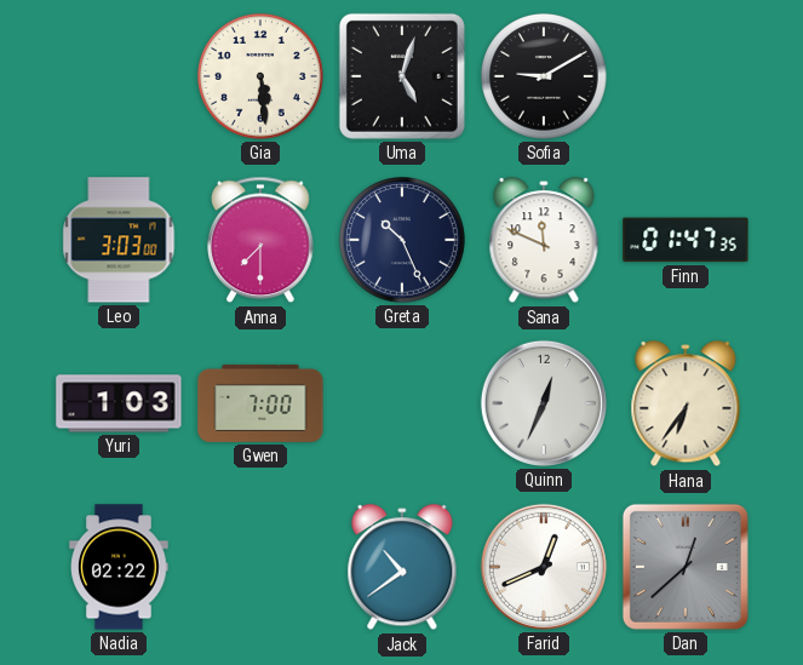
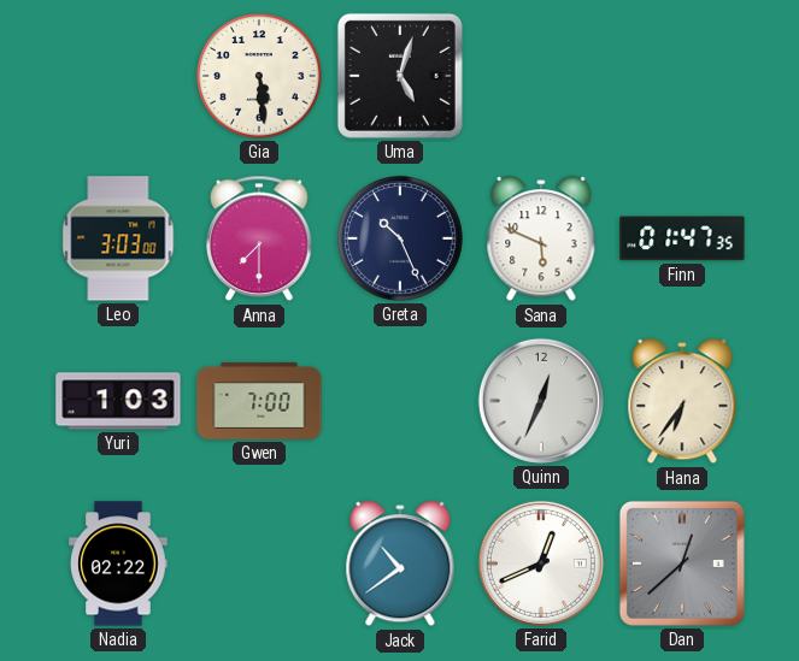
Sofia: 9:10 -> none
Sana: 11:49 -> 5:49
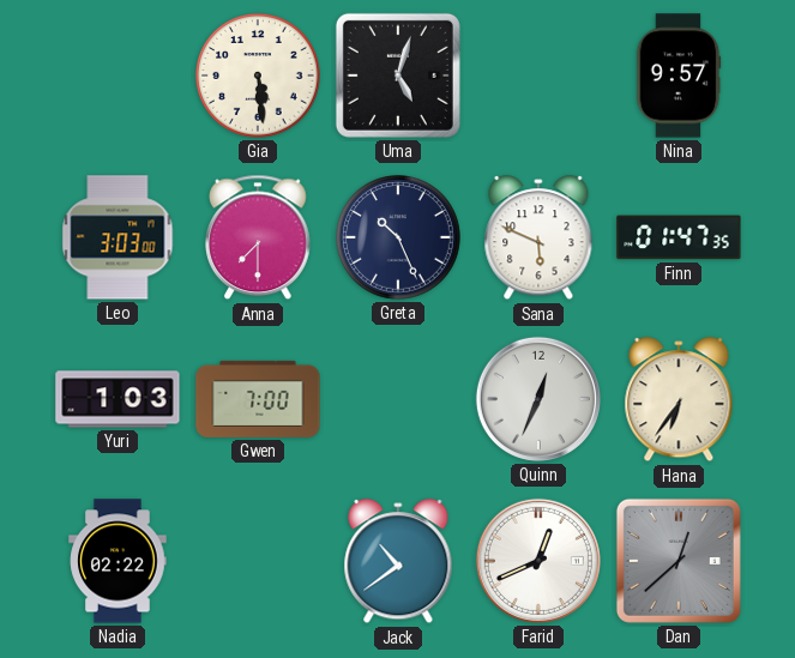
Nina: none -> 9:57
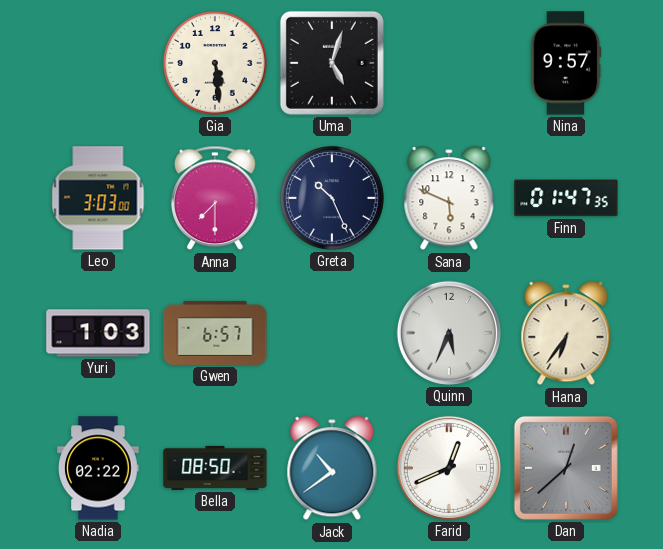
Gwen: 7:00 -> 6:57
Quinn: 12:34 -> 5:34
Bella: none -> 08:50
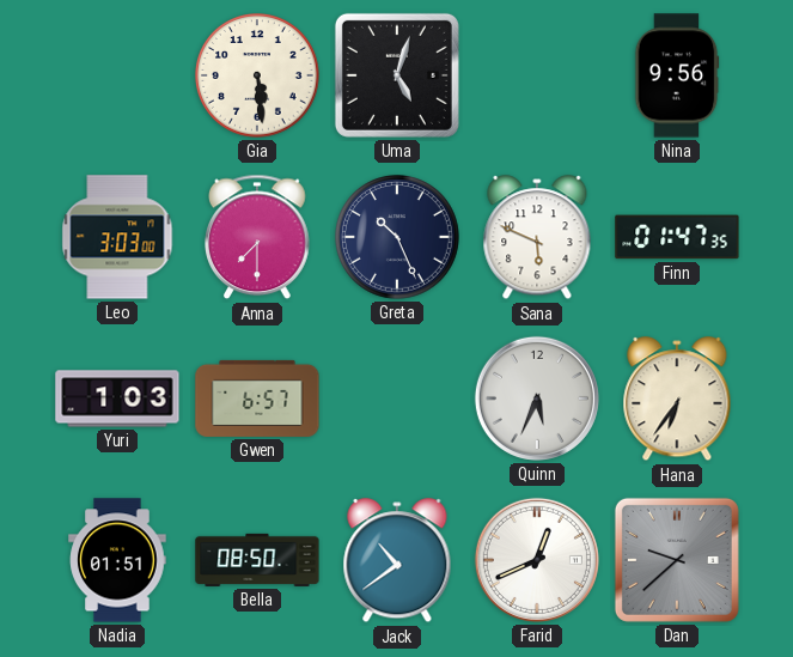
Nina: 9:57 -> 9:56
Nadia: 02:22 -> 01:51
Dan: 12:38 -> 9:38
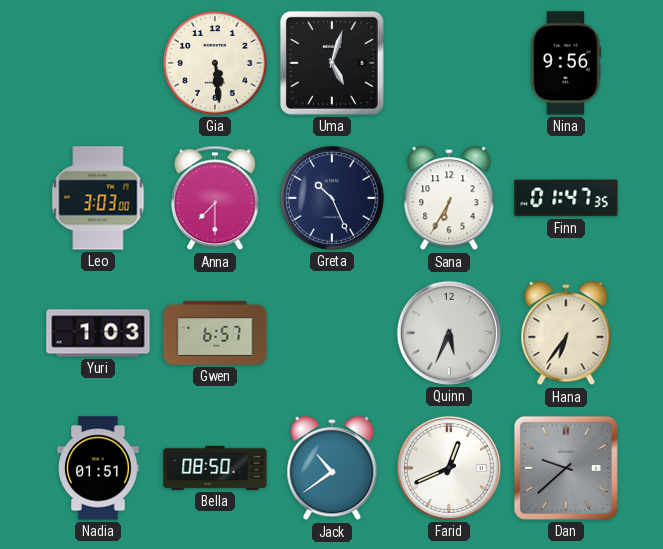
Sana: 5:49 -> 6:35
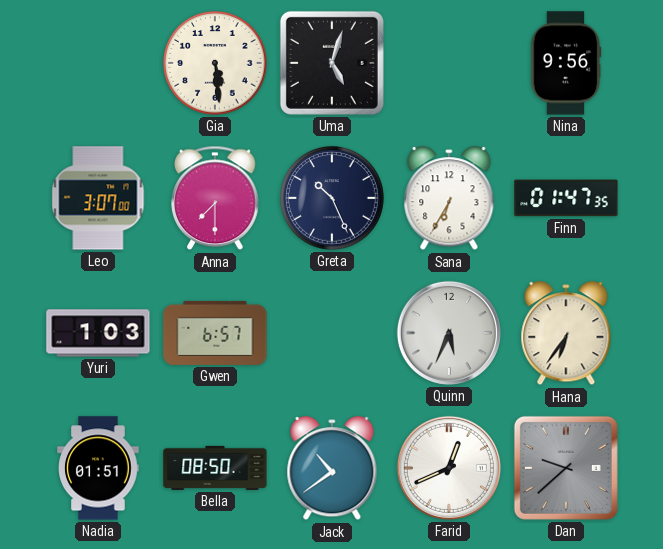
Leo: 3:03 -> 3:07
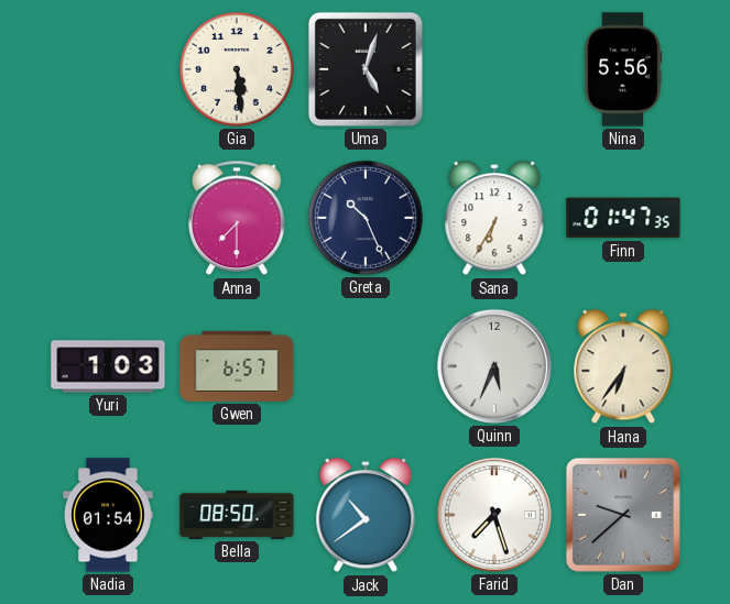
Nina: 9:56 -> 5:56
Leo: 3:07 -> none
Nadia: 01:51 -> 01:54
Farid: 12:41 -> 7:27
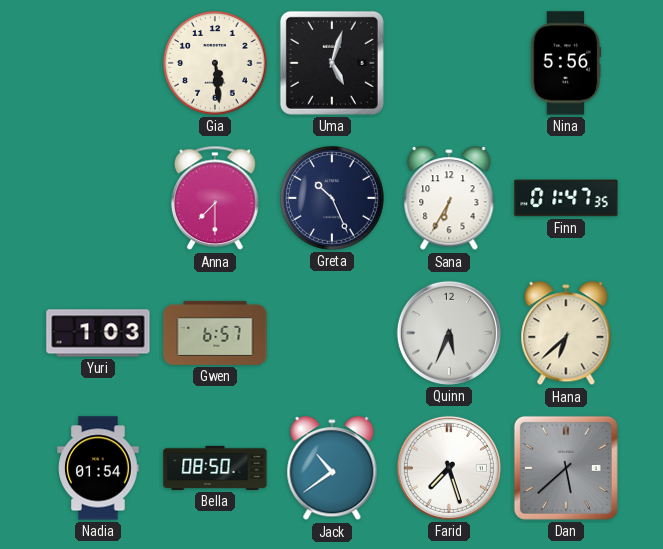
Hana: 6:36 -> 6:38
Dan: 9:38 -> 5:38
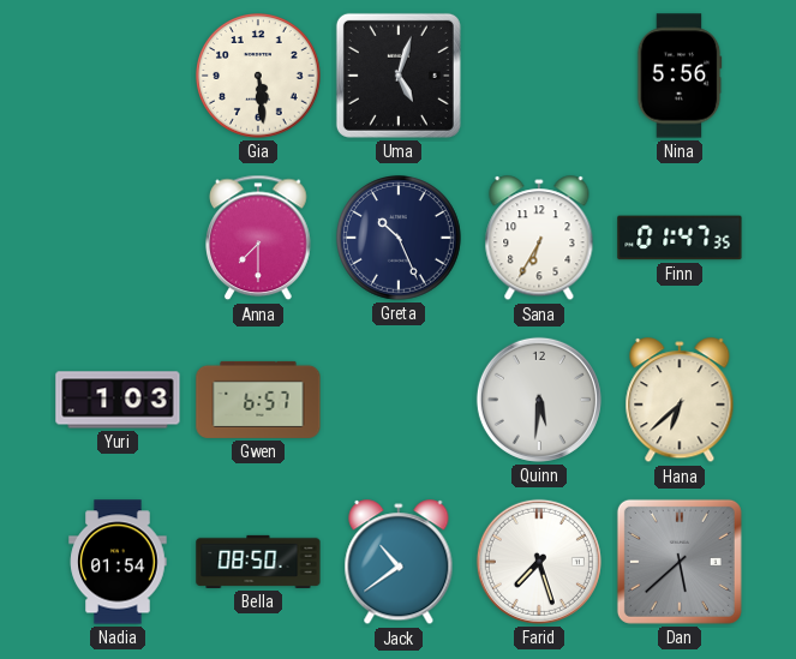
Quinn: 5:34 -> 5:31
